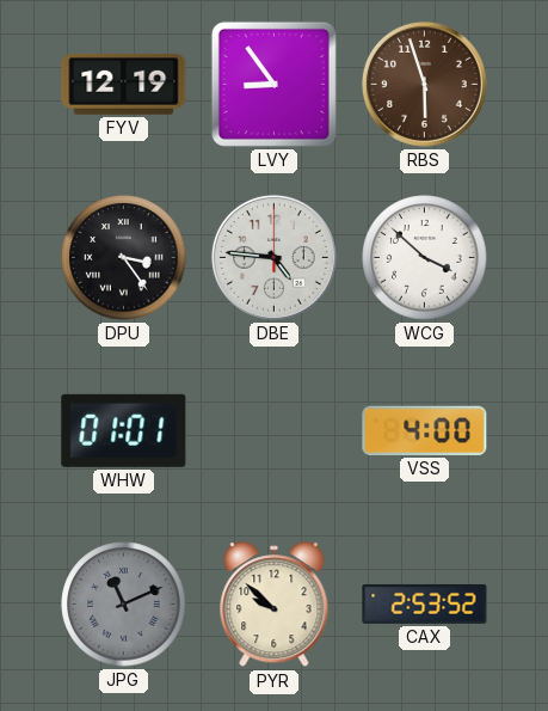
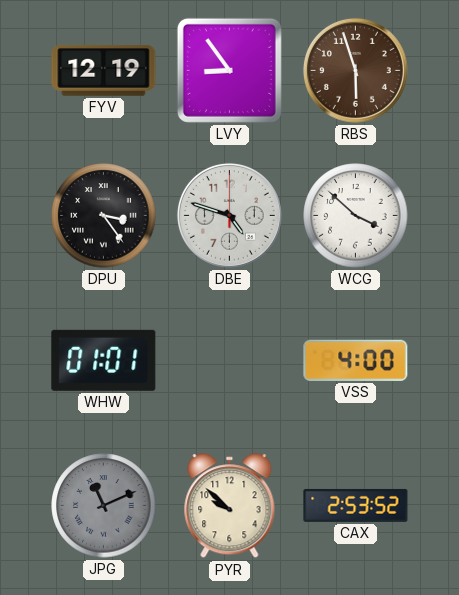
DBE: 4:46 -> 4:48
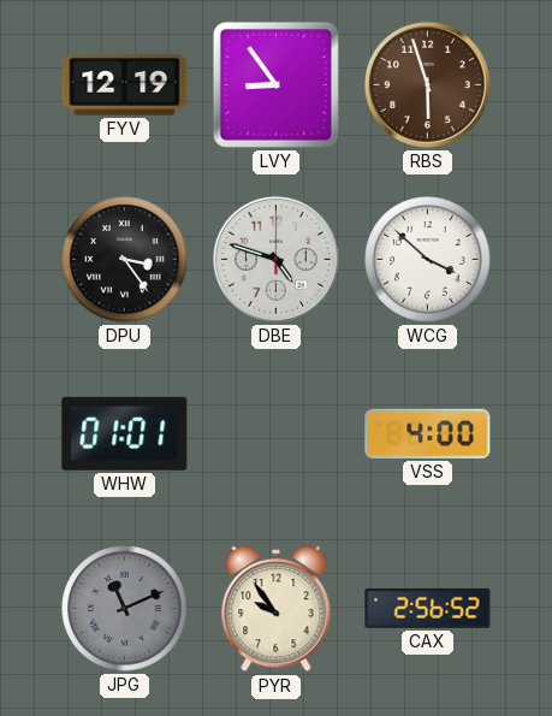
PYR: 9:52 -> 9:54
CAX: 2:53 -> 2:56
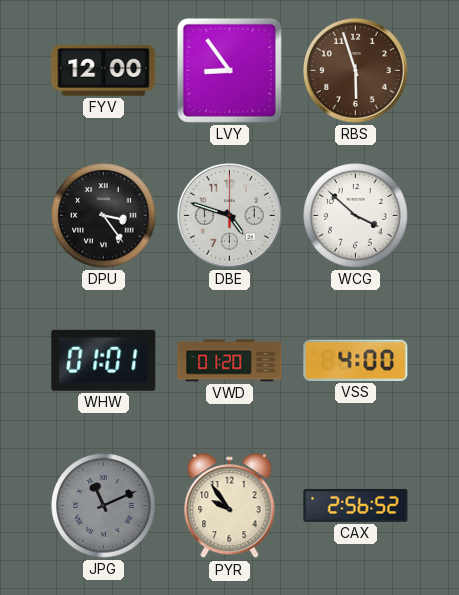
FYV: 12:19 -> 12:00
VWD: none -> 01:20
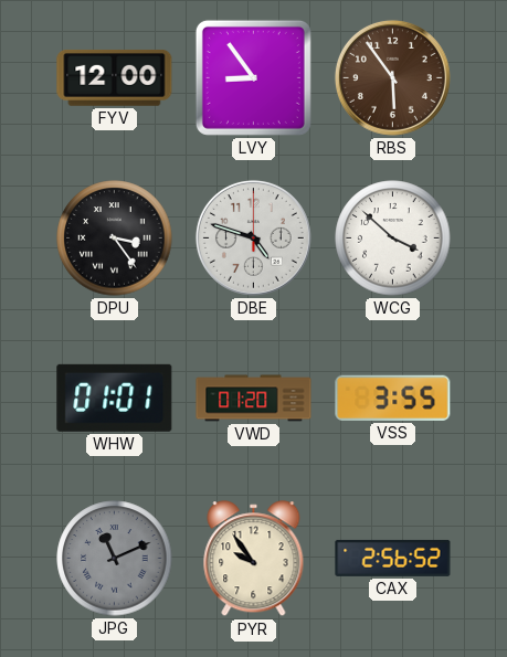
RBS: 5:57 -> 5:54
VSS: 4:00 -> 3:55
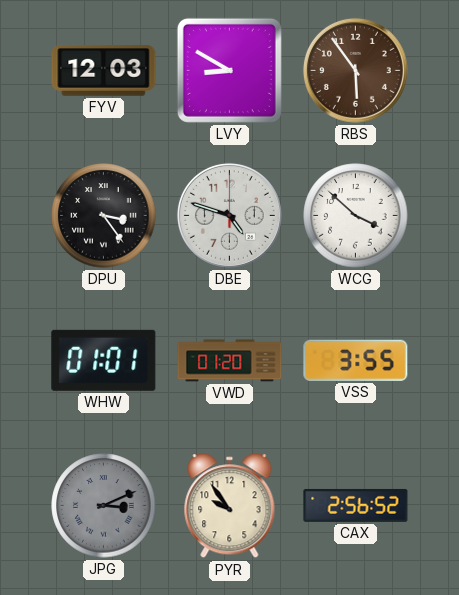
FYV: 12:00 -> 12:03
LVY: 8:54 -> 8:50
JPG: 11:11 -> 3:11
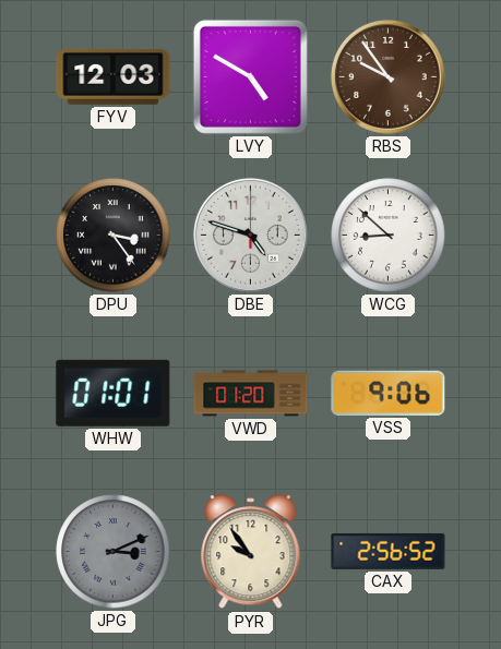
LVY: 8:50 -> 4:50
RBS: 5:54 -> 9:54
WCG: 3:52 -> 8:52
VSS: 3:55 -> 9:06
